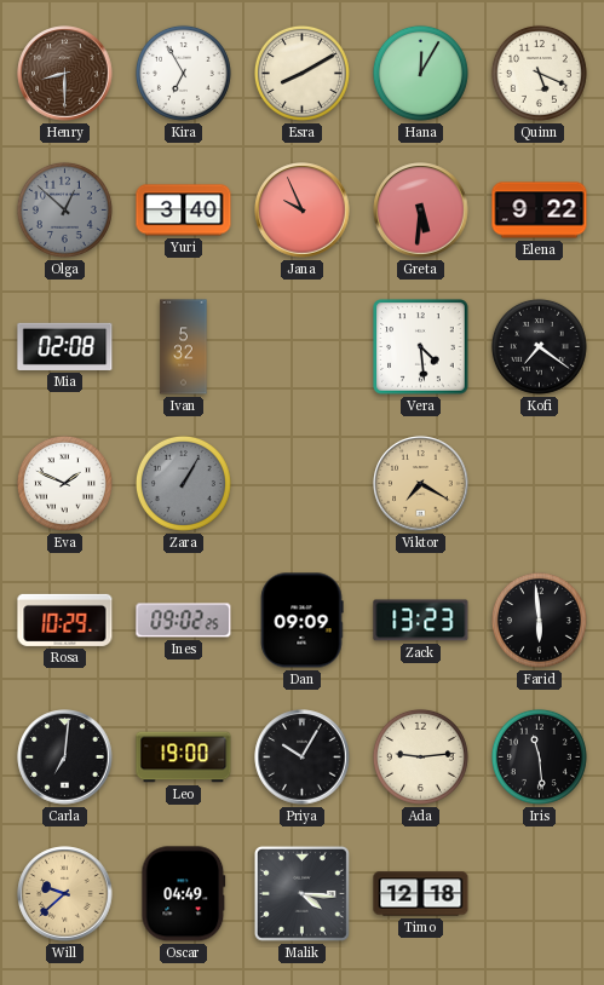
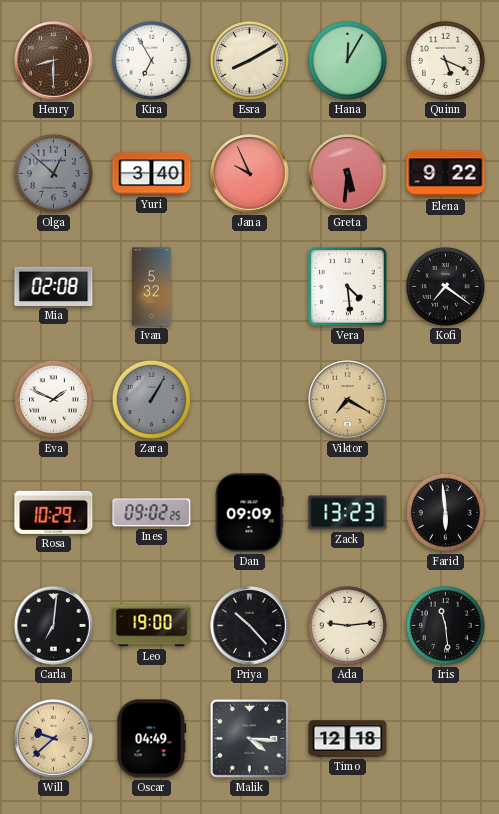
Priya: 10:05 -> 10:23
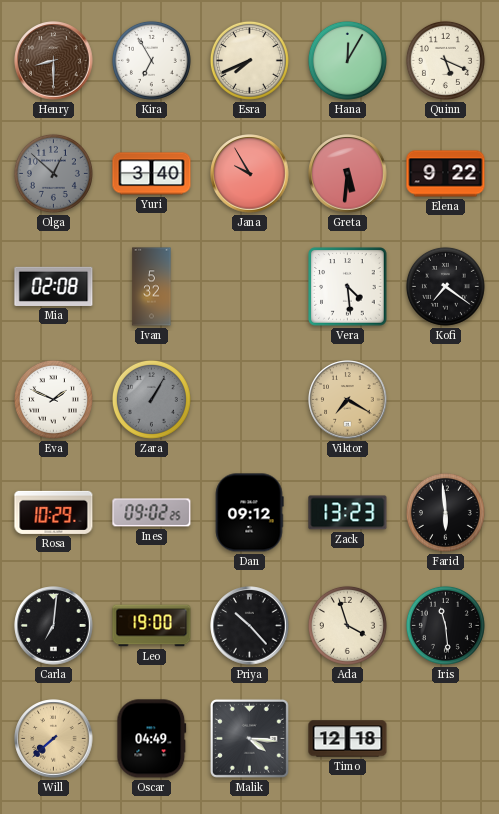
Esra: 8:10 -> 7:41
Jana: 9:56 -> 9:55
Dan: 09:09 -> 09:12
Ada: 9:14 -> 3:57
Will: 9:38 -> 7:38
